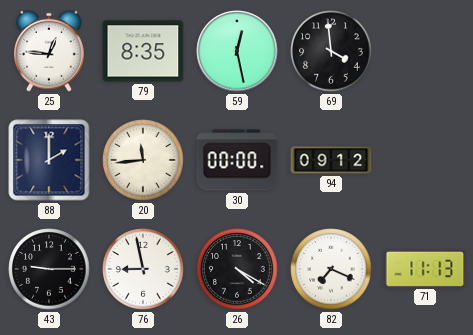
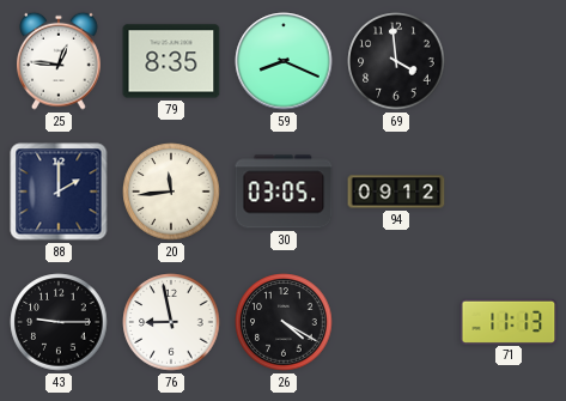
59: 12:28 -> 8:19
30: 00:00 -> 03:05
82: 7:19 -> none
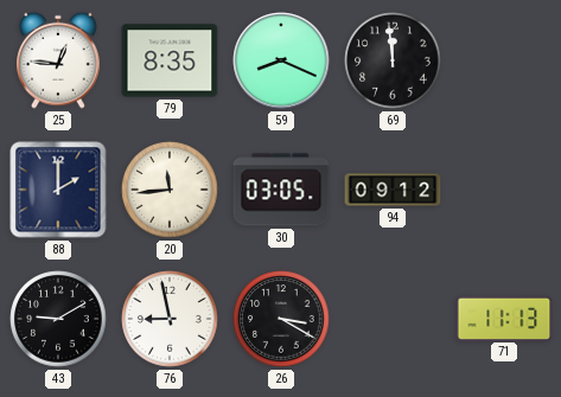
69: 3:59 -> 11:59
43: 9:15 -> 9:10
26: 4:20 -> 3:20
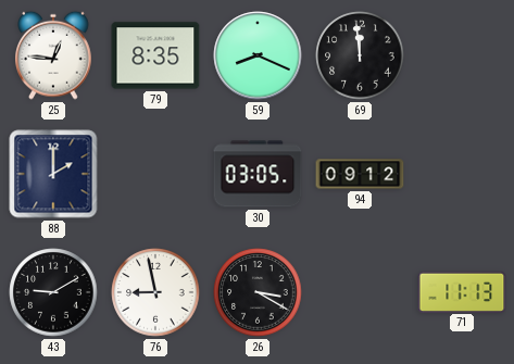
20: 11:44 -> none
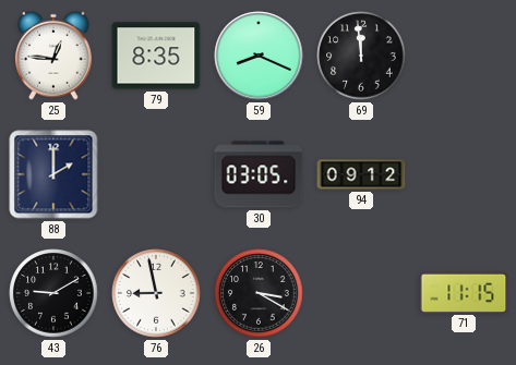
71: 11:13 -> 11:15
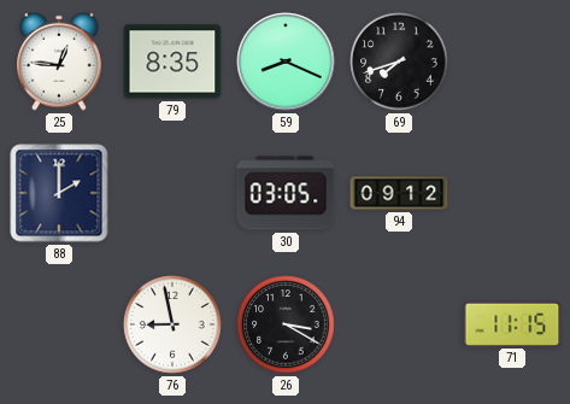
69: 11:59 -> 7:42
43: 9:10 -> none
